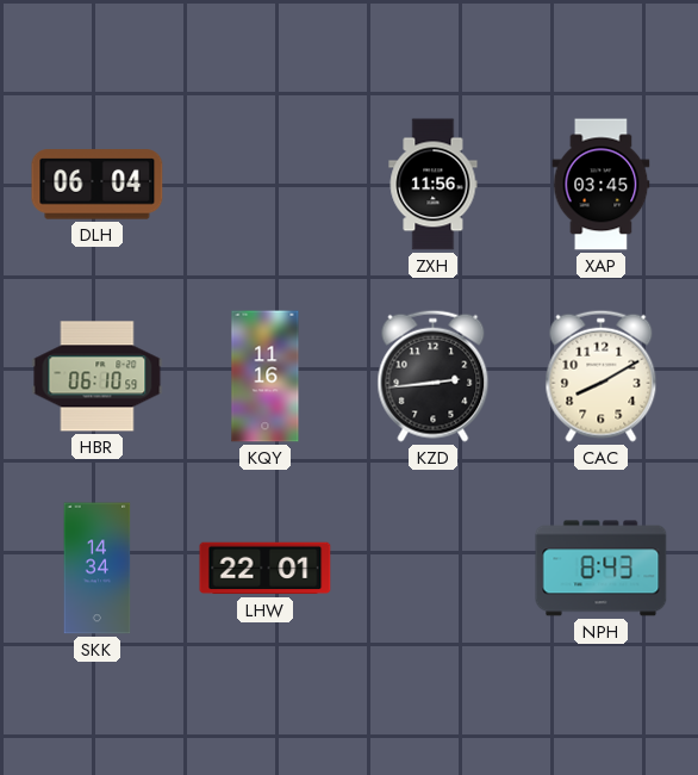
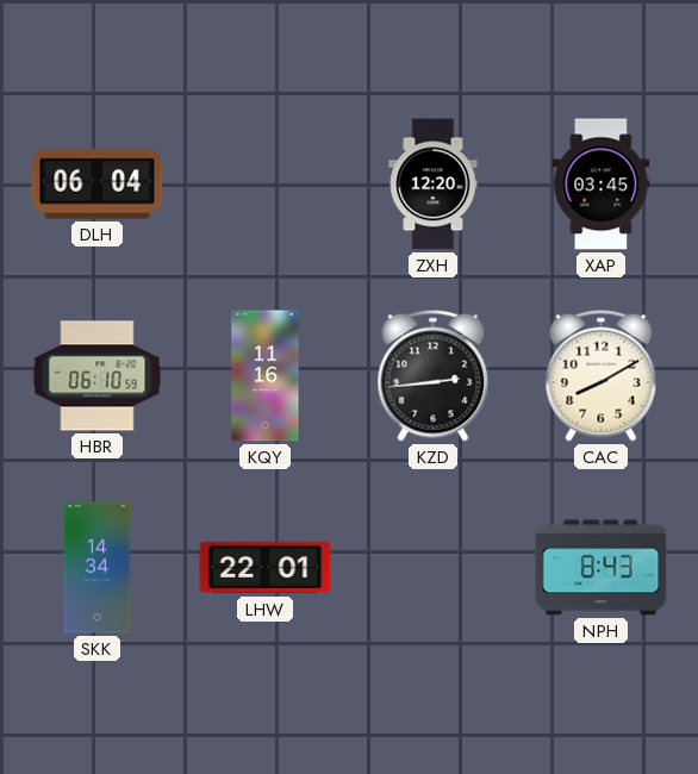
ZXH: 11:56 -> 12:20
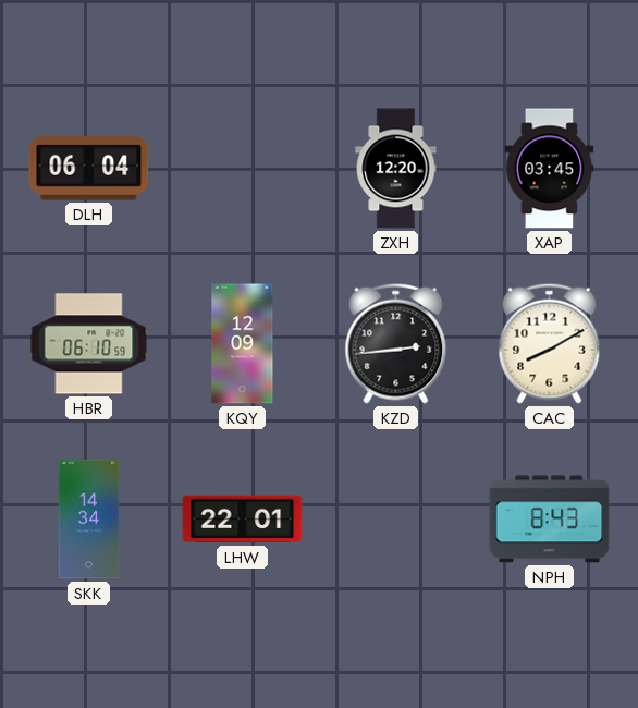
KQY: 11:16 -> 12:09
